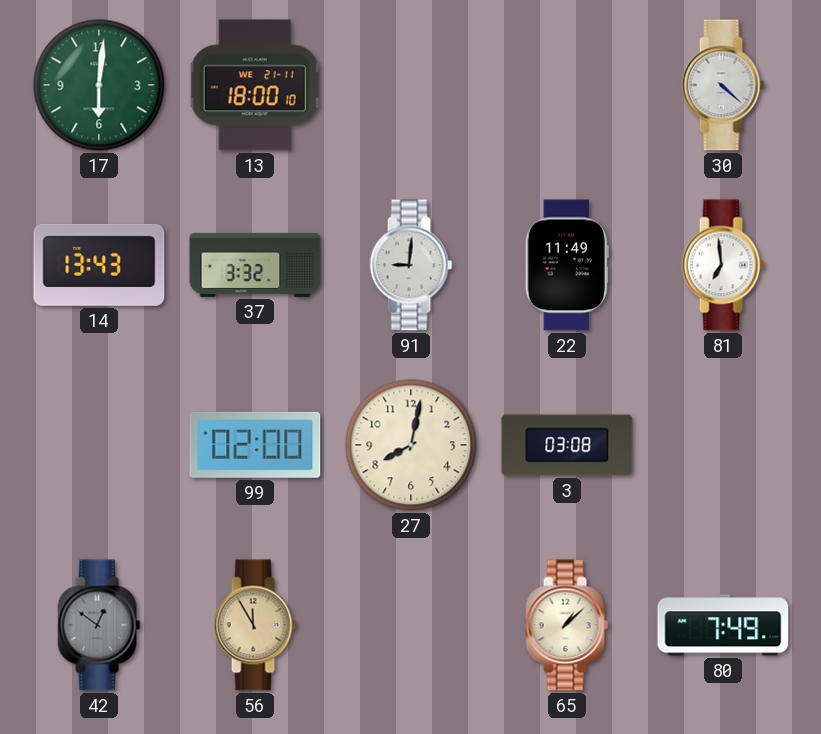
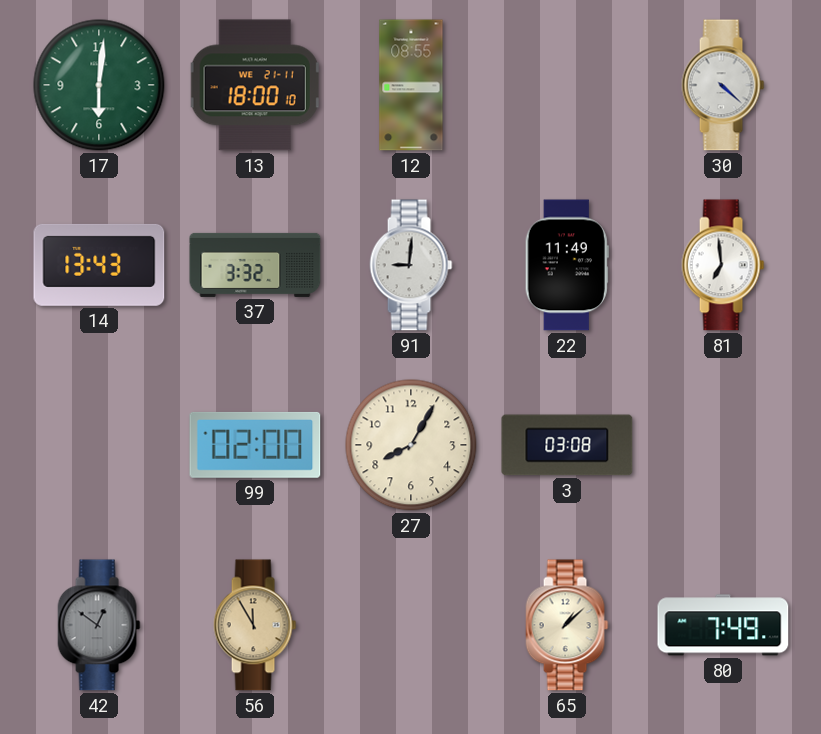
12: none -> 08:55
27: 8:02 -> 8:05
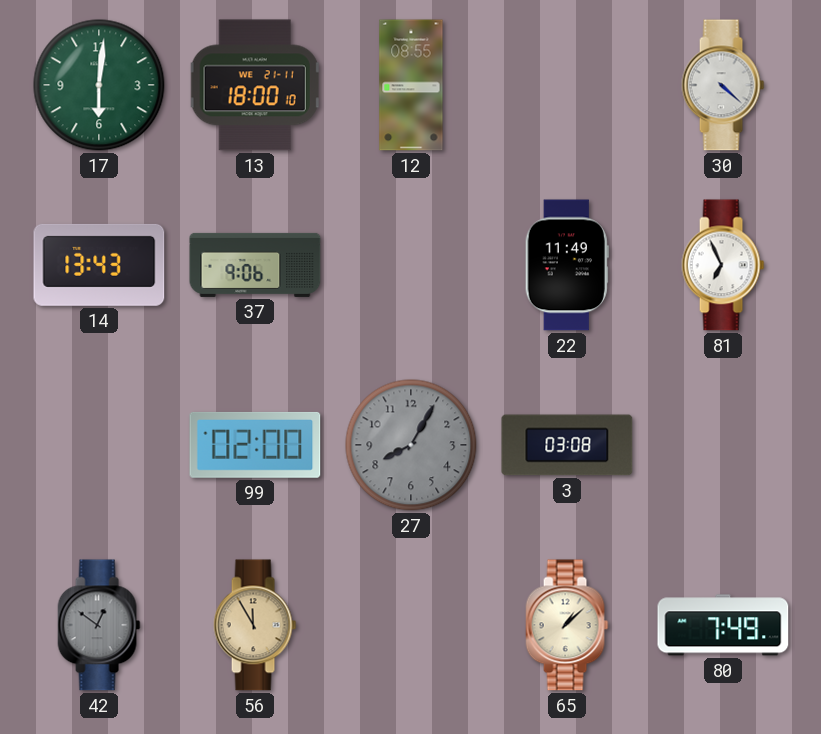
37: 3:32 -> 9:06
91: 9:01 -> none
81: 6:59 -> 6:56
27 dial: cream -> grey
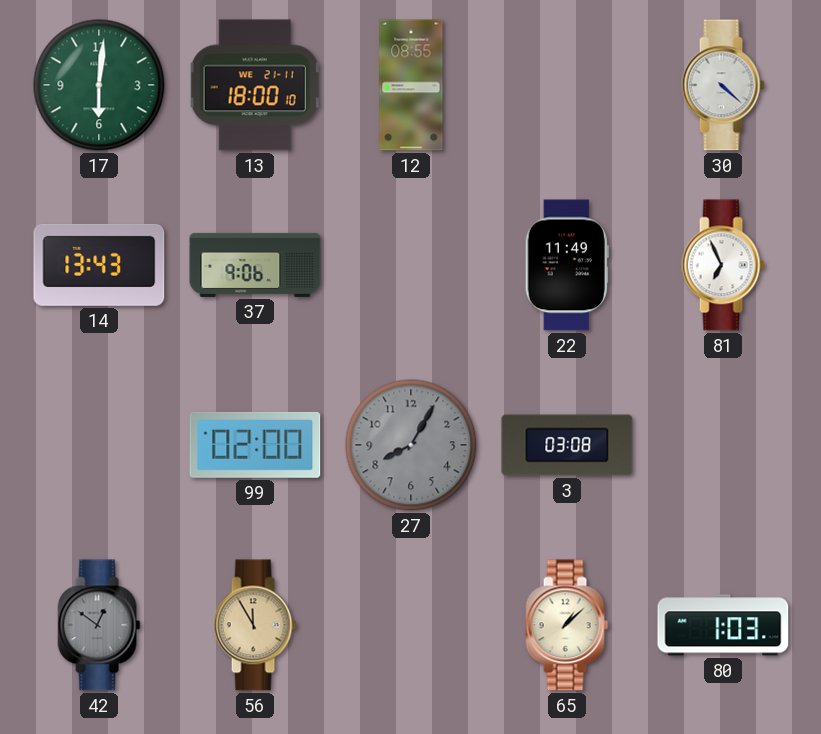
80: 7:49 -> 1:03
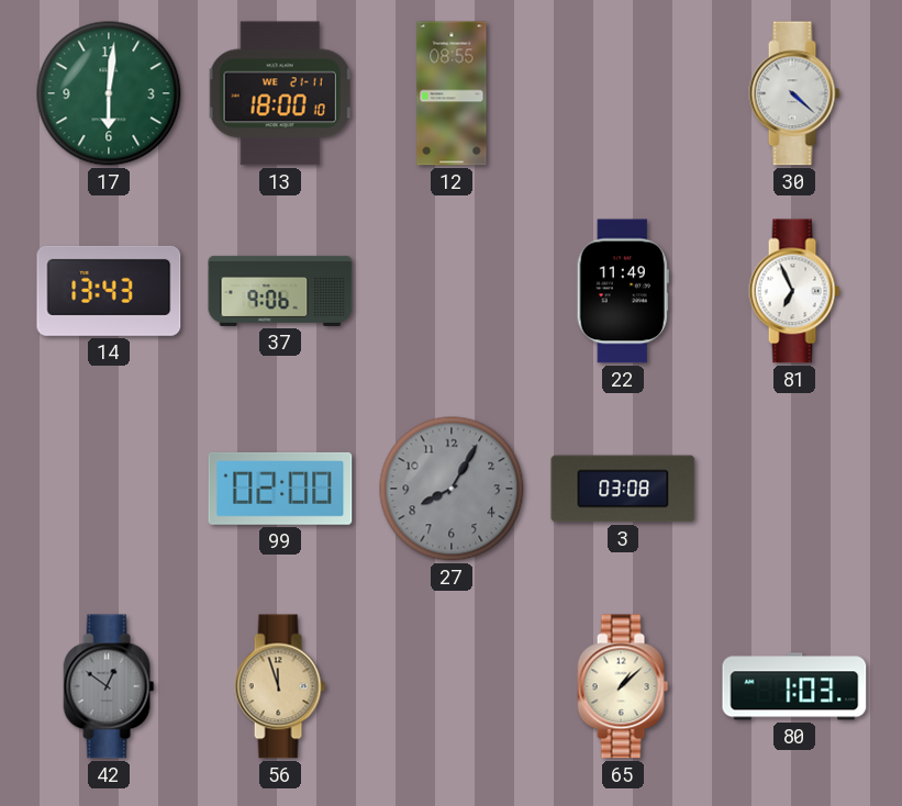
56: 11:55 -> 11:57
